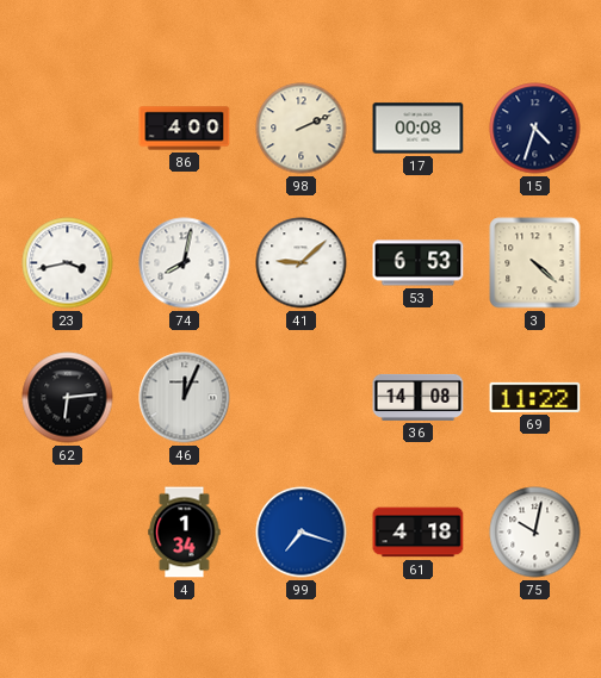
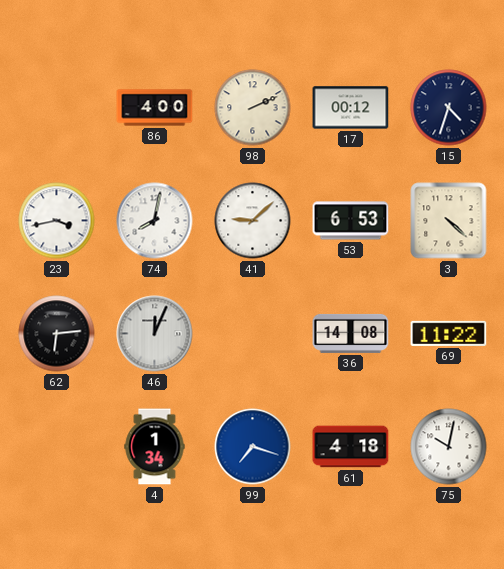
17: 00:08 -> 00:12
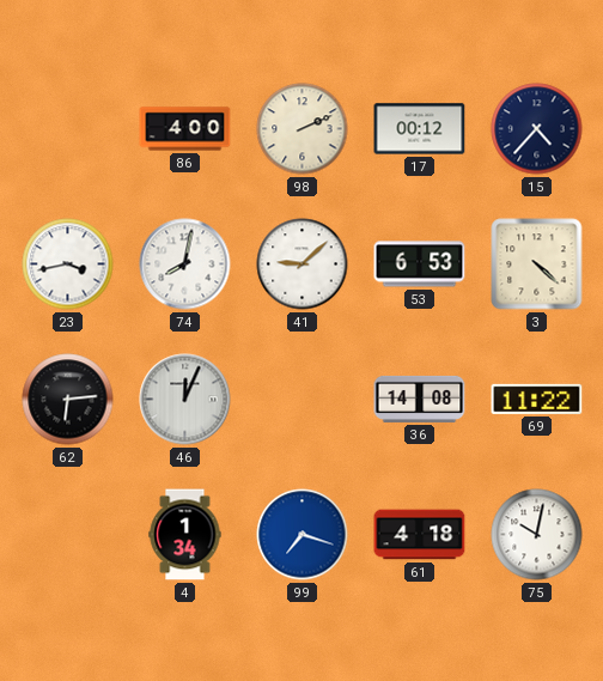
15: 4:33 -> 4:37
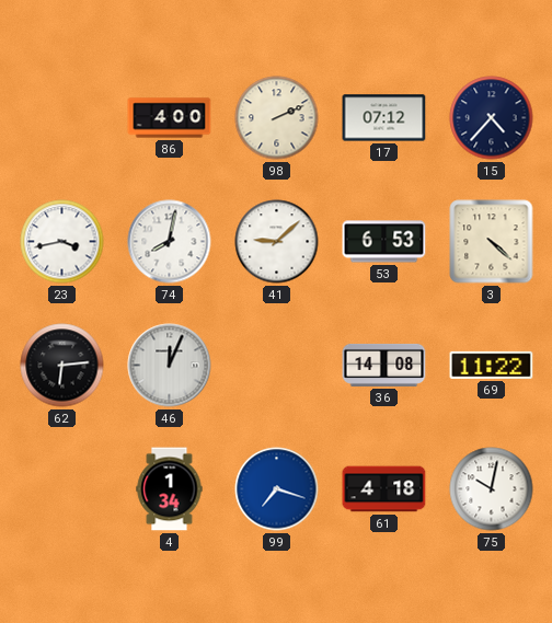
17: 00:12 -> 07:12
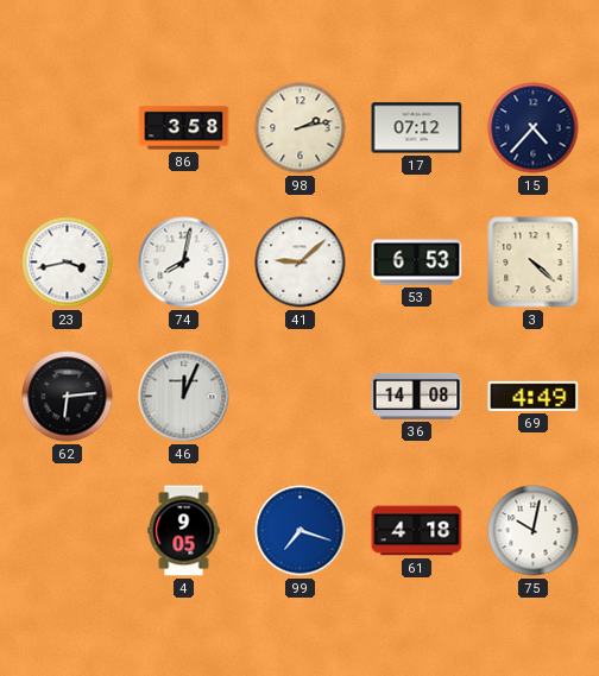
86: 4:00 -> 3:58
98: 2:11 -> 2:13
69: 11:22 -> 4:49
4: 1:34 -> 9:05
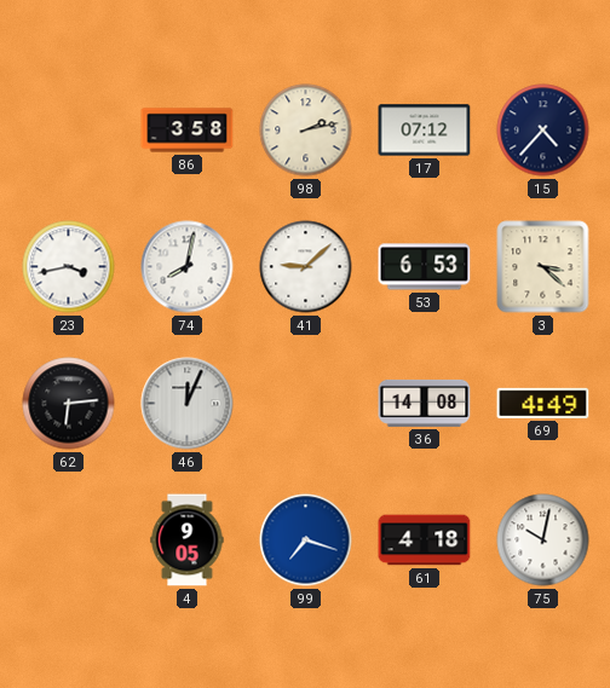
3: 4:22 -> 3:22
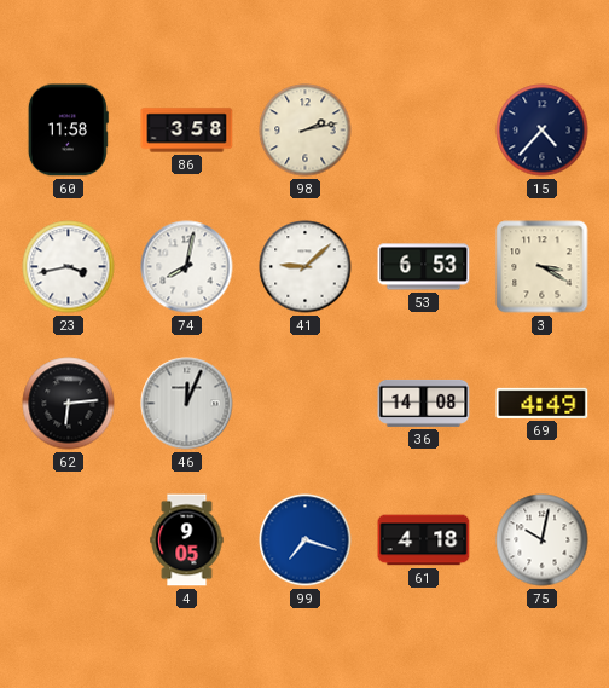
60: none -> 11:58
17: 07:12 -> none
3: 3:22 -> 3:20
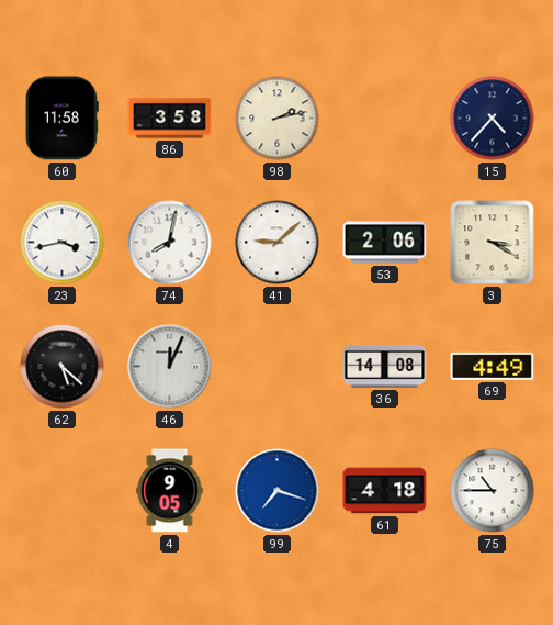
53: 6:53 -> 2:06
62: 6:14 -> 5:22
75: 10:02 -> 10:45
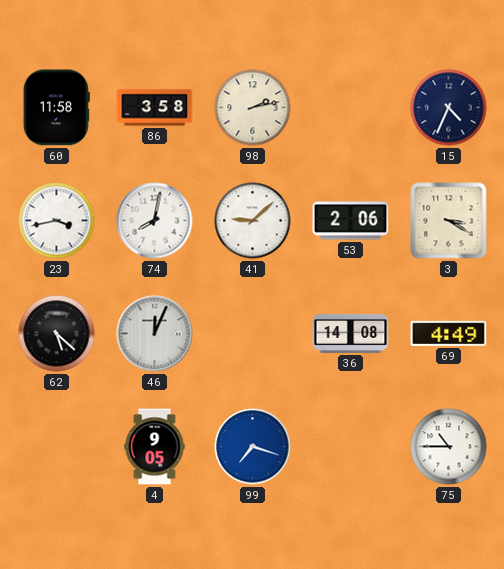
15: 4:37 -> 4:34
61: 4:18 -> none
